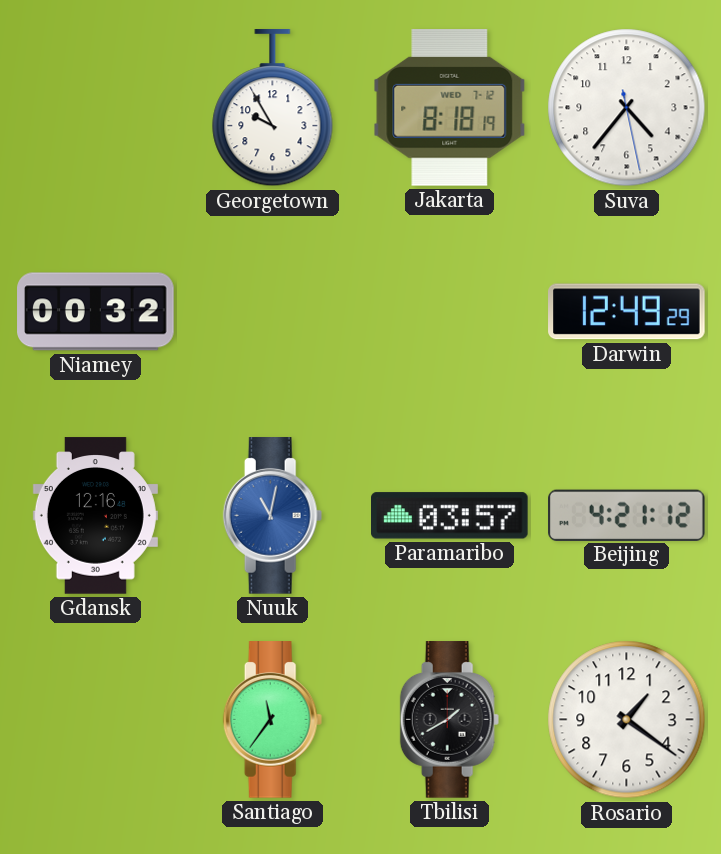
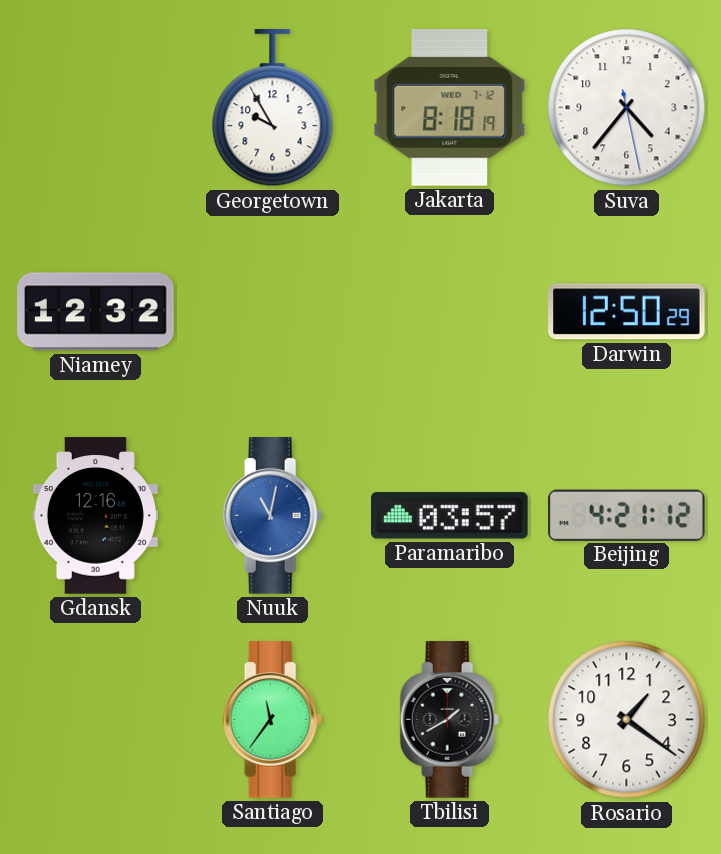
Niamey: 00:32 -> 12:32
Darwin: 12:49 -> 12:50
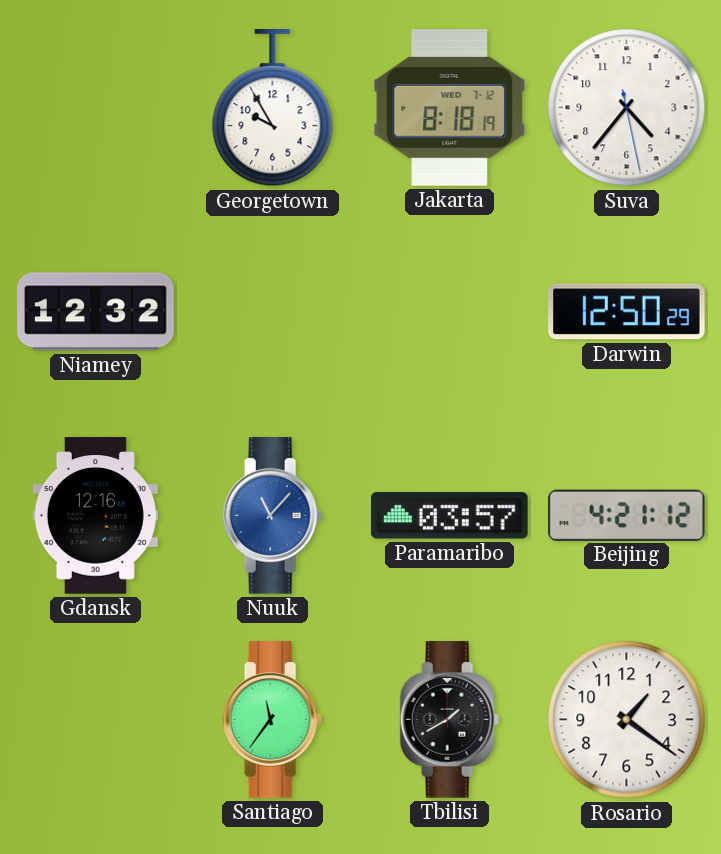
Nuuk: 11:02 -> 11:07
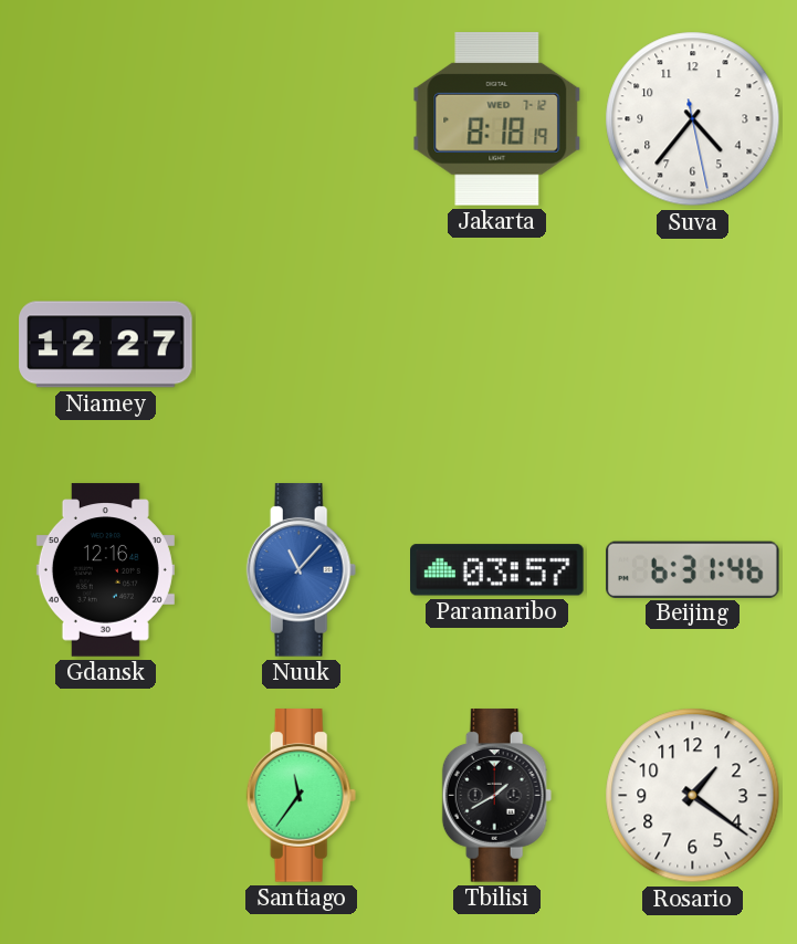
Georgetown: 9:55 -> none
Niamey: 12:32 -> 12:27
Darwin: 12:50 -> none
Beijing: 4:21 -> 6:31
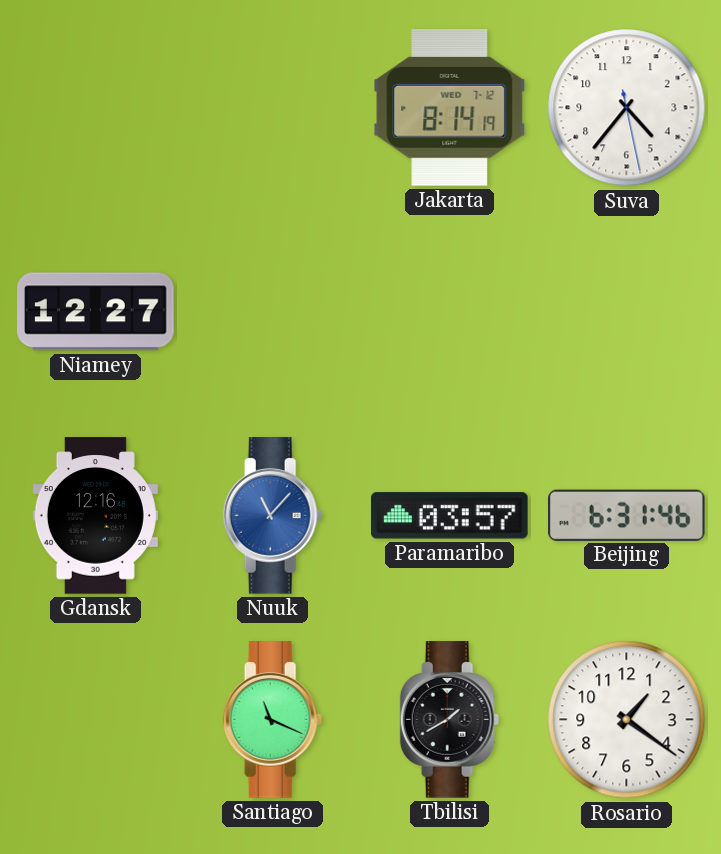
Jakarta: 8:18 -> 8:14
Santiago: 11:36 -> 11:19
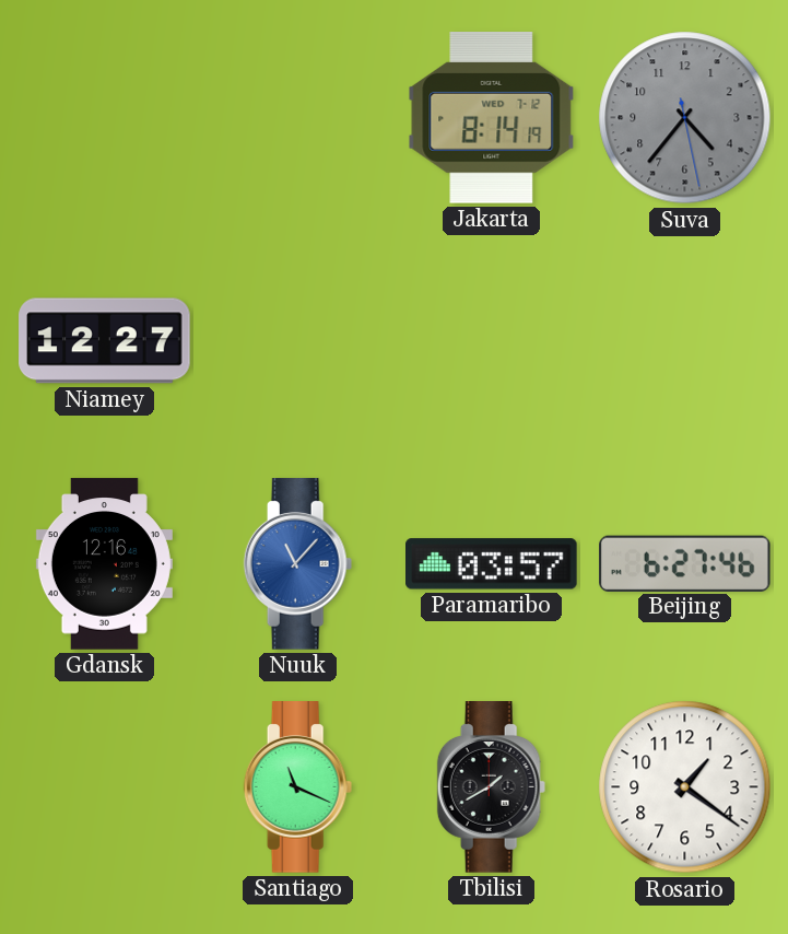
Suva dial: white -> grey
Beijing: 6:31 -> 6:27
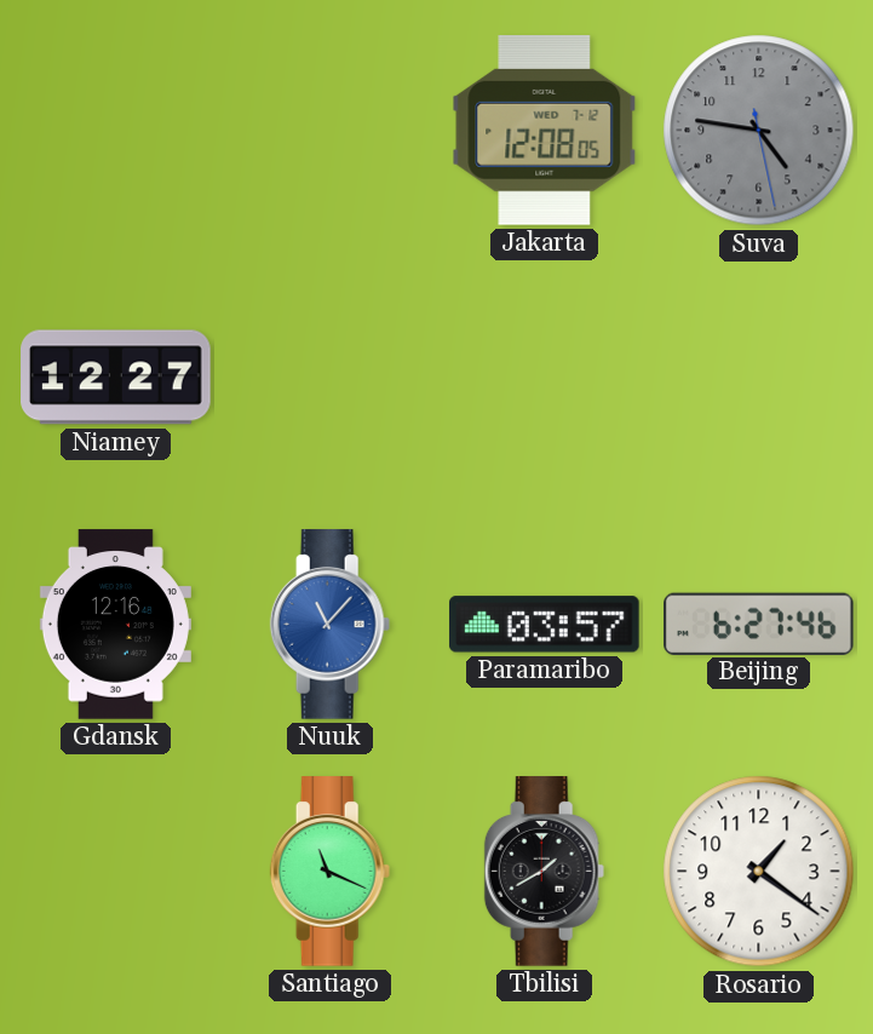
Jakarta: 8:14 -> 12:08
Suva: 4:36 -> 4:46
